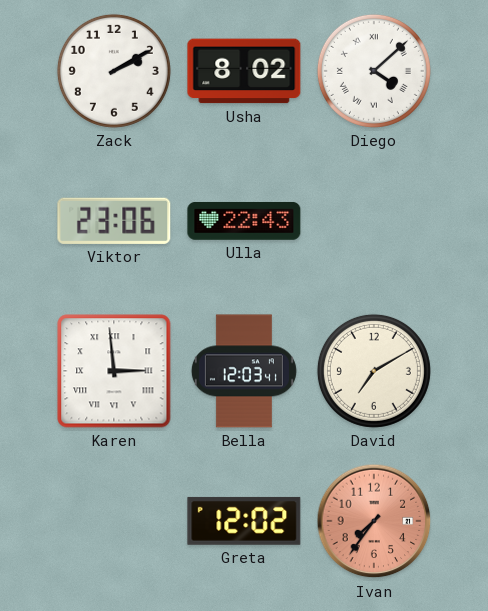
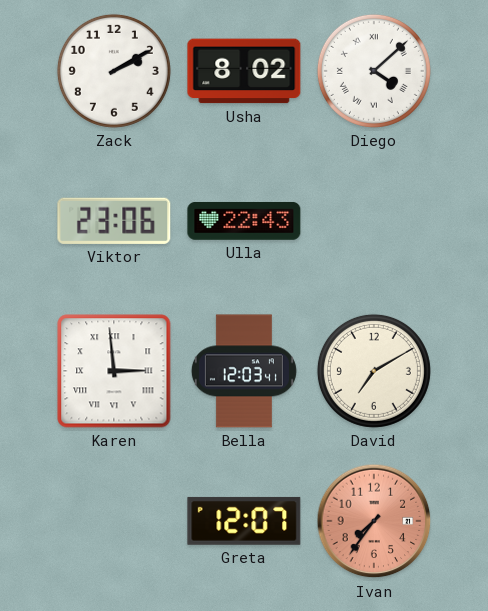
Greta: 12:02 -> 12:07
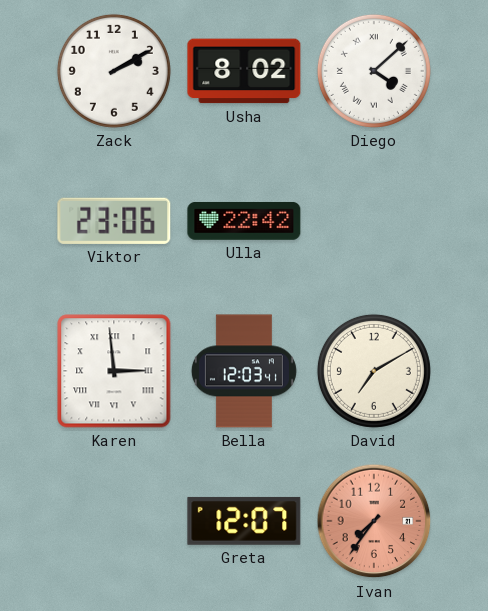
Ulla: 22:43 -> 22:42
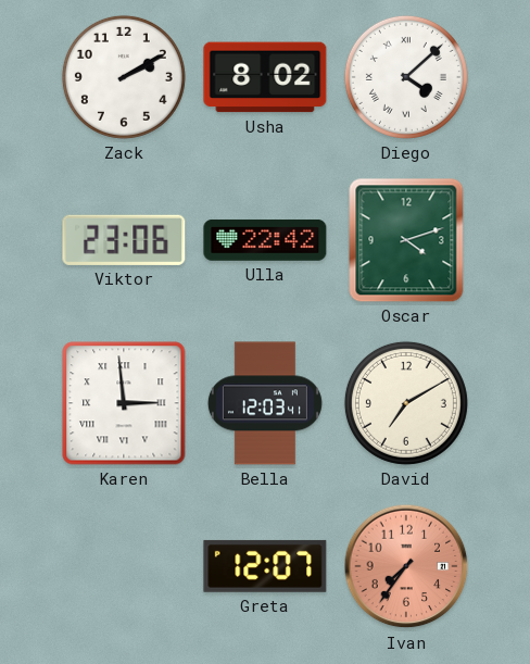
Oscar: none -> 4:12
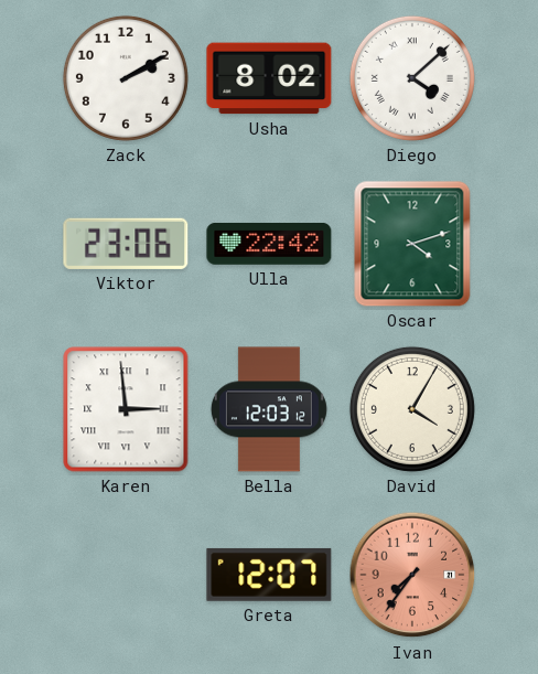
Bella: 12:03:41 -> 12:03:12
David: 7:10 -> 4:05
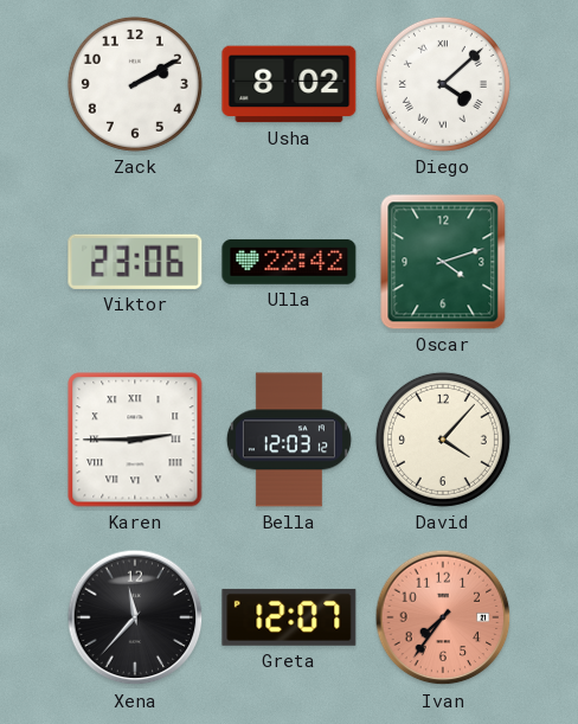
Karen: 2:59 -> 2:45
David: 4:05 -> 4:07
Xena: none -> 11:37
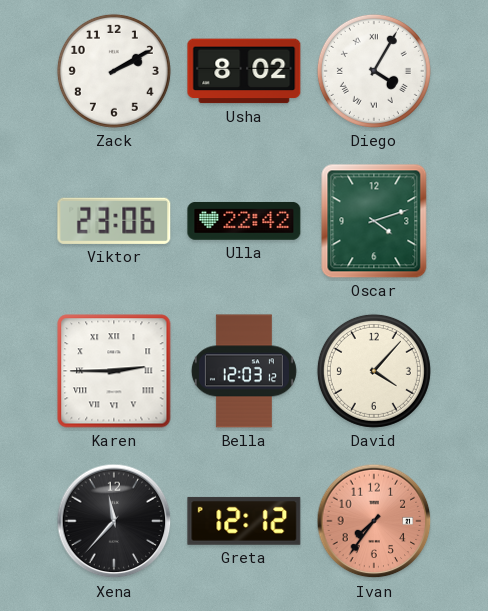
Diego: 4:08 -> 4:05
Greta: 12:07 -> 12:12
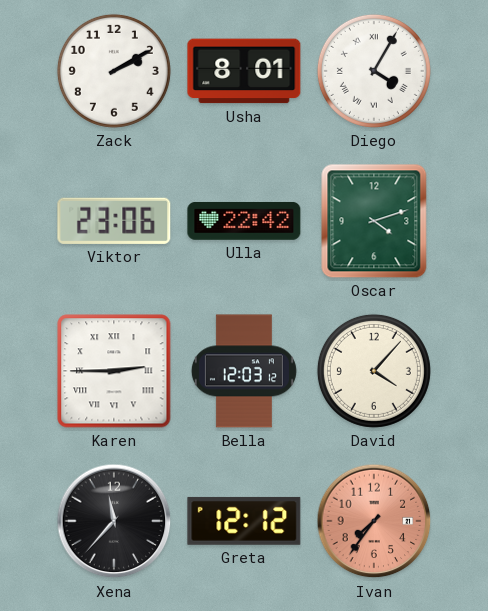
Usha: 8:02 -> 8:01
